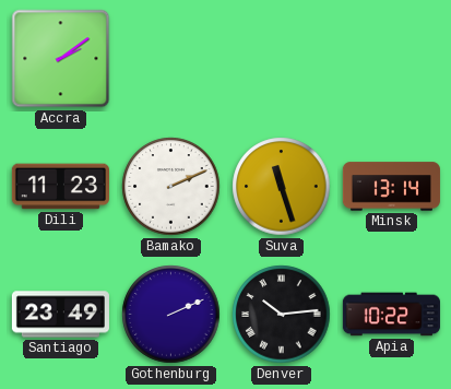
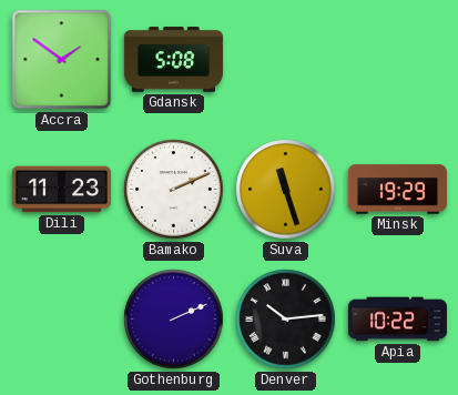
Accra: 2:09 -> 1:51
Gdansk: none -> 5:08
Minsk: 13:14 -> 19:29
Santiago: 23:49 -> none
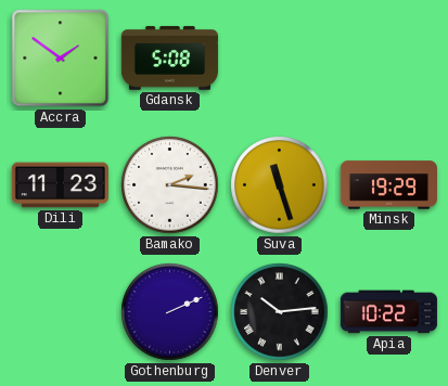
Bamako: 2:11 -> 2:16
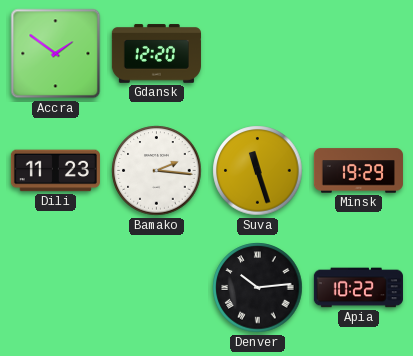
Gdansk: 5:08 -> 12:20
Gothenburg: 2:11 -> none
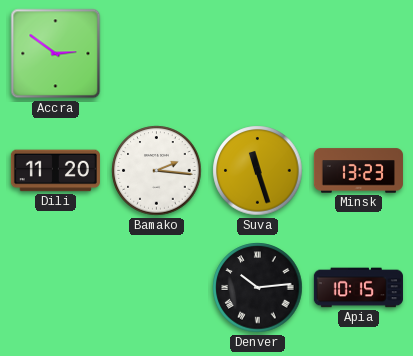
Accra: 1:51 -> 2:51
Gdansk: 12:20 -> none
Dili: 11:23 -> 11:20
Minsk: 19:29 -> 13:23
Apia: 10:22 -> 10:15
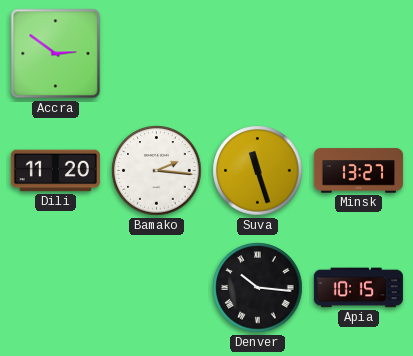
Minsk: 13:23 -> 13:27
Denver: 10:14 -> 10:16
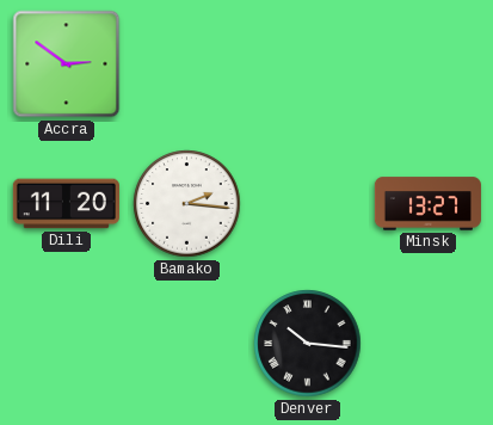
Suva: 11:27 -> none
Apia: 10:15 -> none
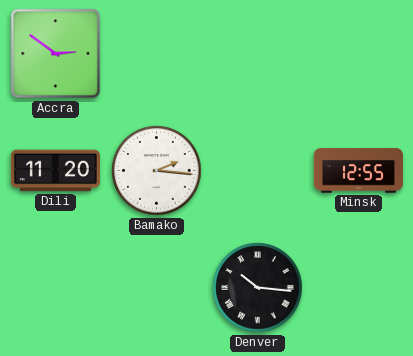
Minsk: 13:27 -> 12:55
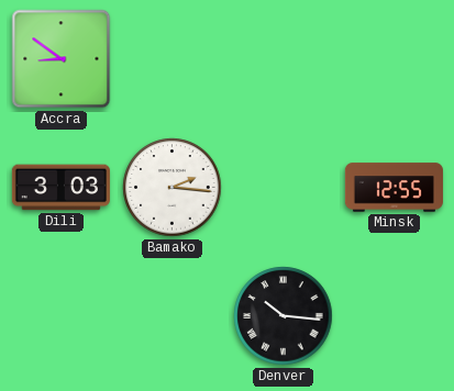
Accra: 2:51 -> 8:51
Dili: 11:20 -> 3:03
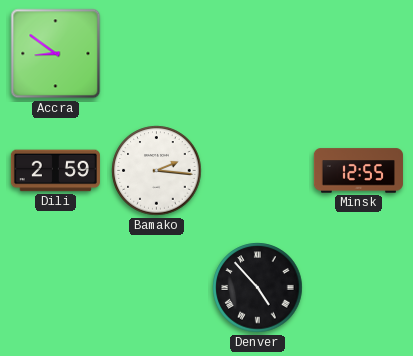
Dili: 3:03 -> 2:59
Denver: 10:16 -> 4:53
